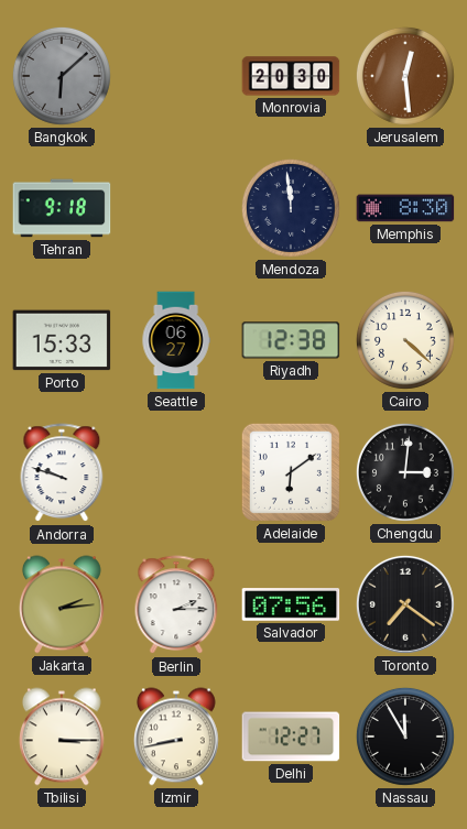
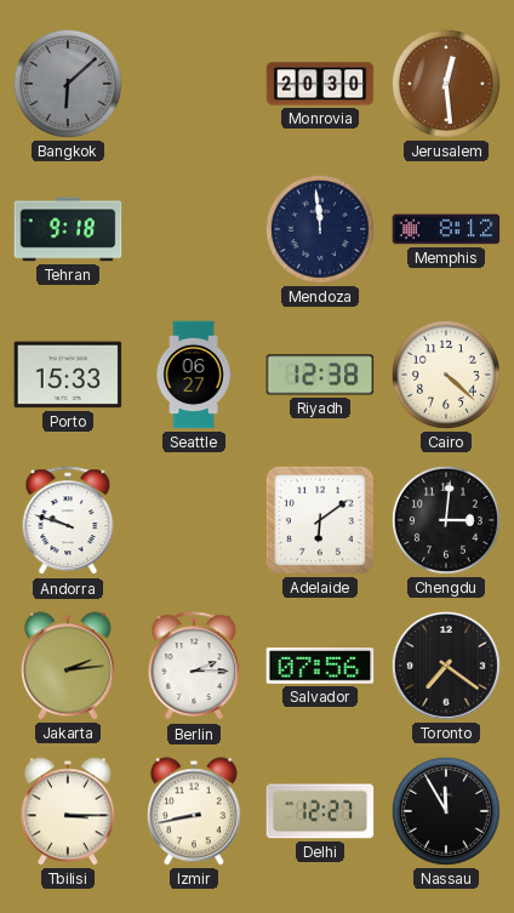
Memphis: 8:30 -> 8:12
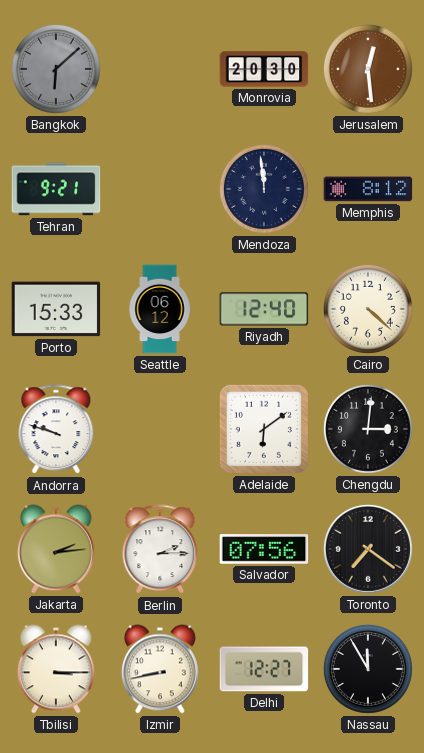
Tehran: 9:18 -> 9:21
Seattle: 06:27 -> 06:12
Riyadh: 12:38 -> 12:40
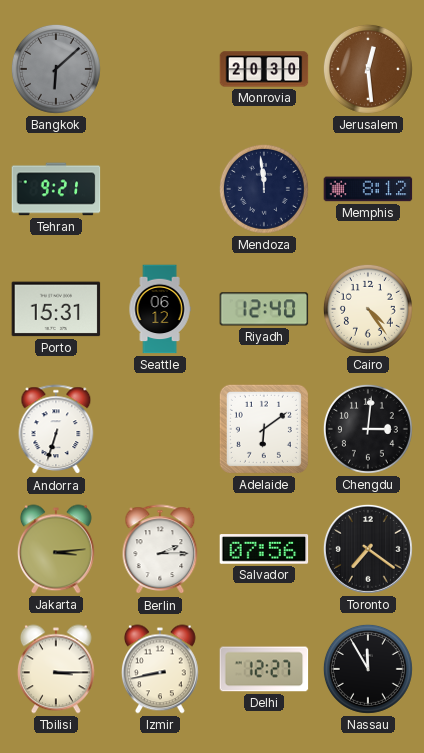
Porto: 15:33 -> 15:31
Cairo: 4:22 -> 4:24
Andorra: 9:48 -> 6:33
Jakarta: 2:14 -> 3:14
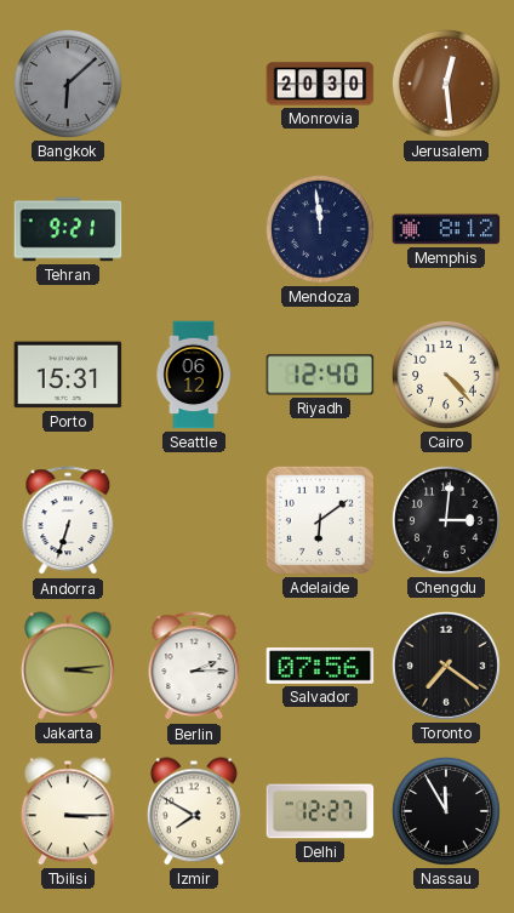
Cairo: 4:24 -> 4:23
Izmir: 8:43 -> 7:50
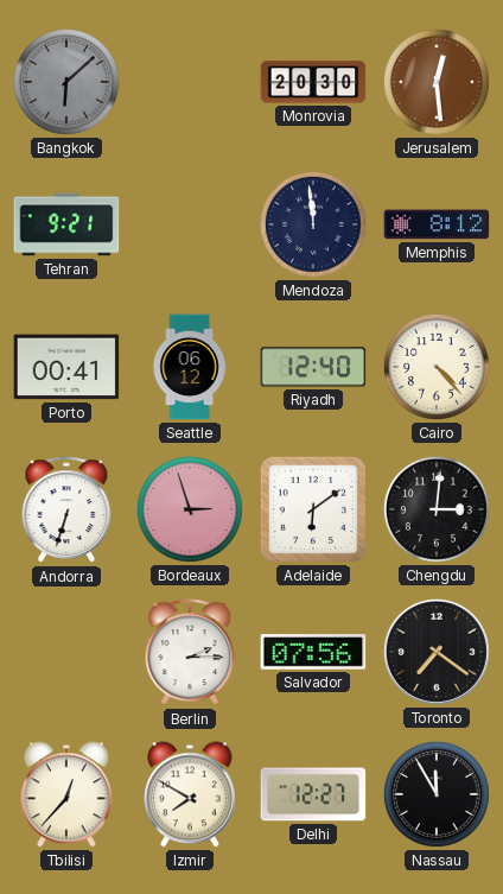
Porto: 15:31 -> 00:41
Bordeaux: none -> 2:57
Jakarta: 3:14 -> none
Tbilisi: 3:15 -> 12:37
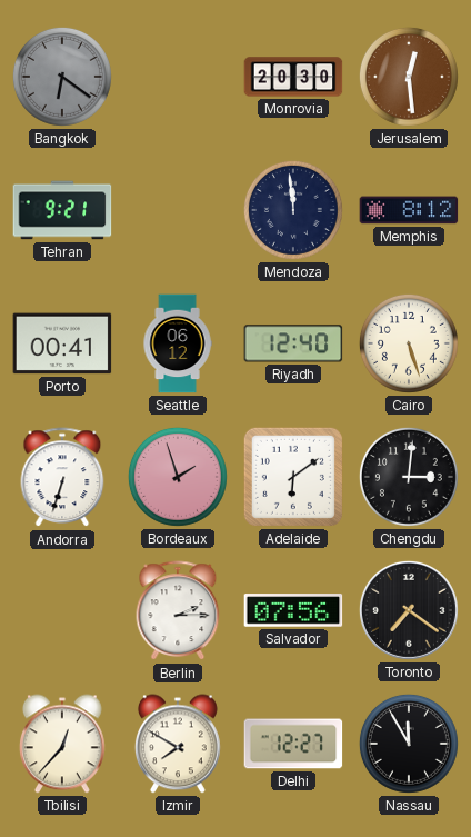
Bangkok: 6:08 -> 6:21
Cairo: 4:23 -> 5:27
Bordeaux: 2:57 -> 1:57
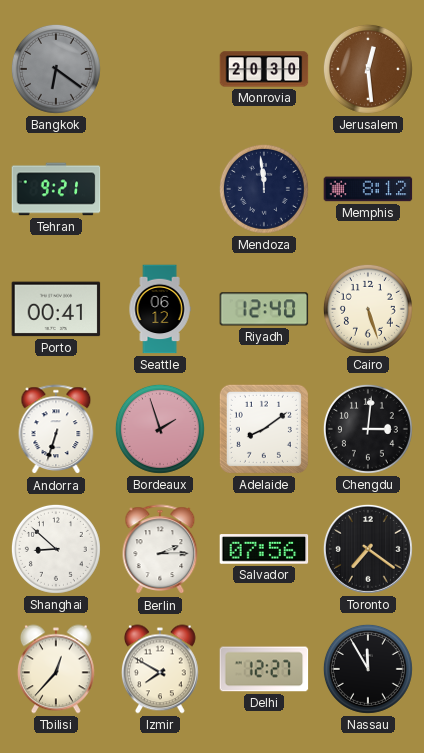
Adelaide: 6:09 -> 8:09
Shanghai: none -> 8:52
